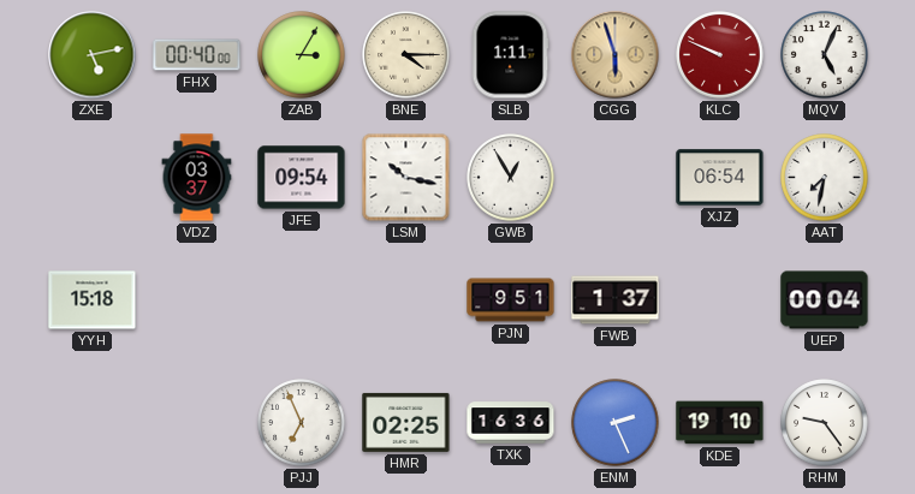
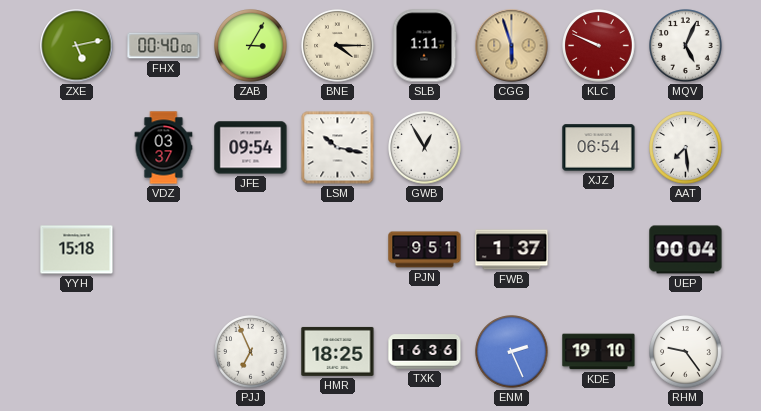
AAT: 7:32 -> 7:29
HMR: 02:25 -> 18:25
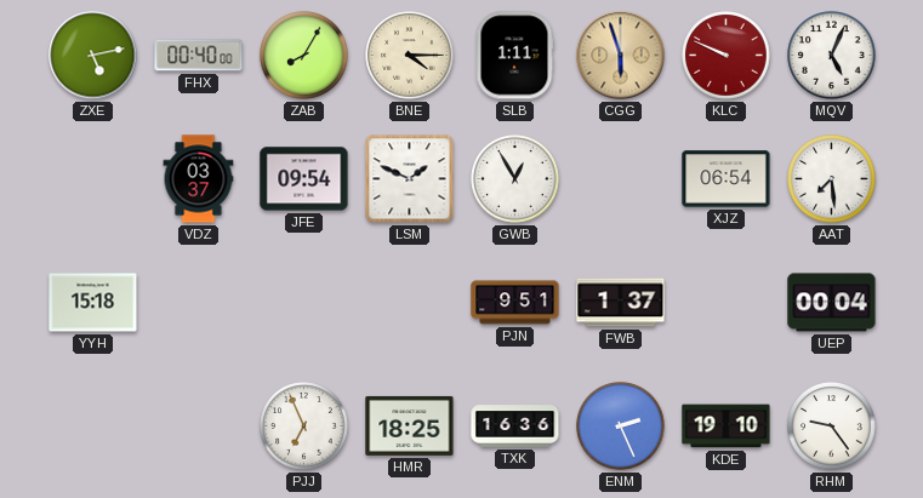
ZAB: 3:05 -> 8:05
LSM: 10:17 -> 1:49
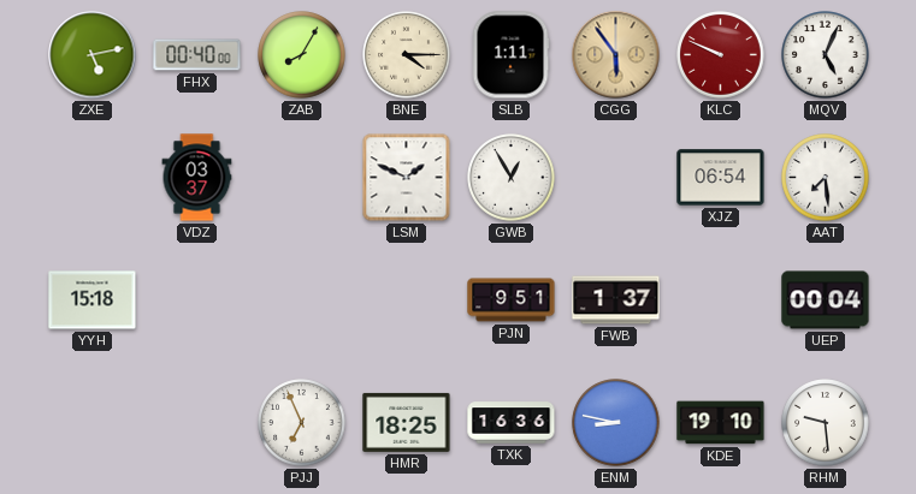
CGG: 5:57 -> 5:54
JFE: 09:54 -> none
ENM: 2:26 -> 8:47
RHM: 9:24 -> 9:29
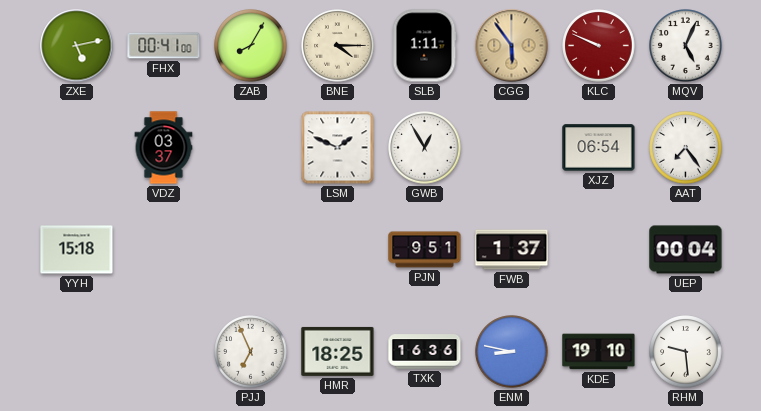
FHX: 00:40 -> 00:41
AAT: 7:29 -> 7:24
